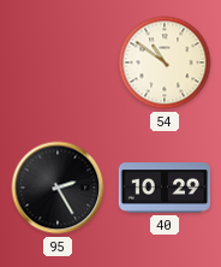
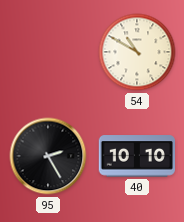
54: 10:51 -> 10:50
40: 10:29 -> 10:10
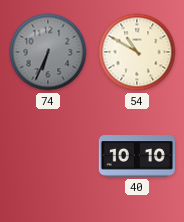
74: none -> 6:34
95: 2:25 -> none
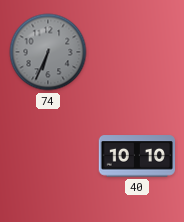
54: 10:50 -> none
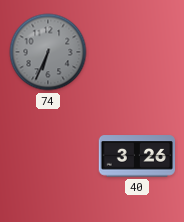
40: 10:10 -> 3:26
